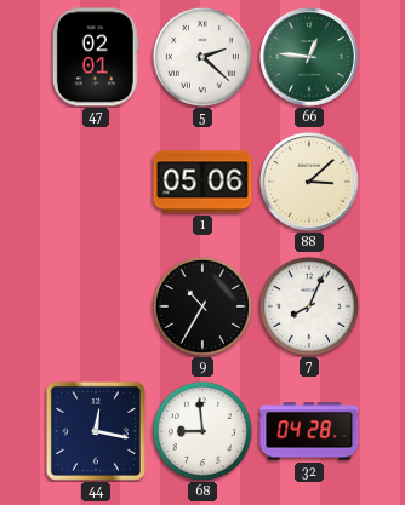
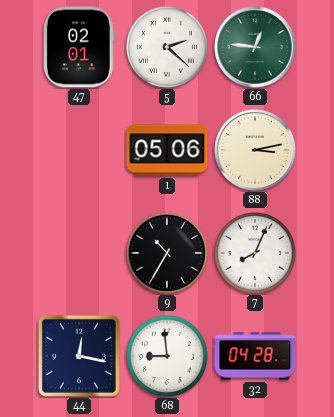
88: 3:08 -> 3:13
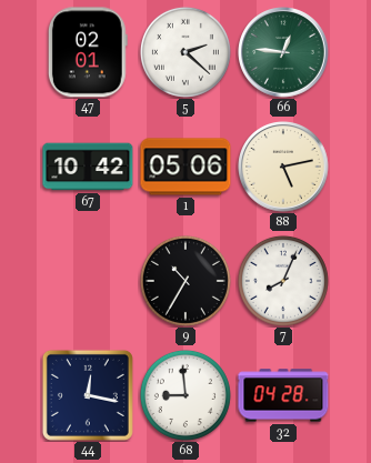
67: none -> 10:42
88: 3:13 -> 5:13
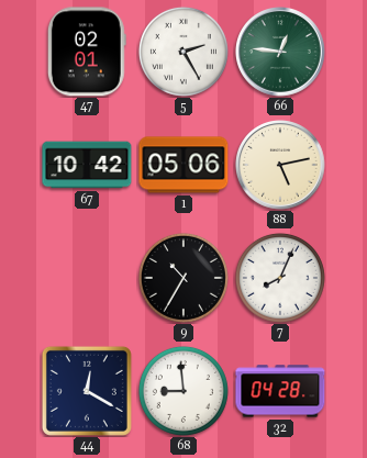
5: 2:22 -> 2:25
44: 12:17 -> 12:20
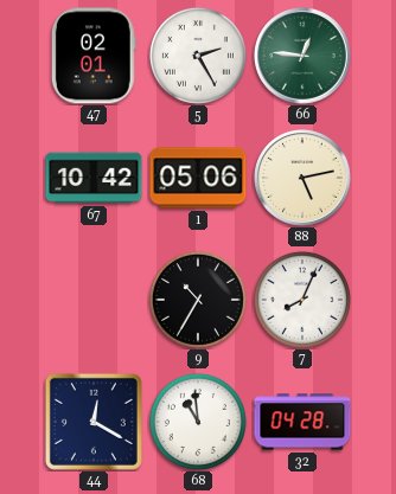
68: 8:59 -> 10:59
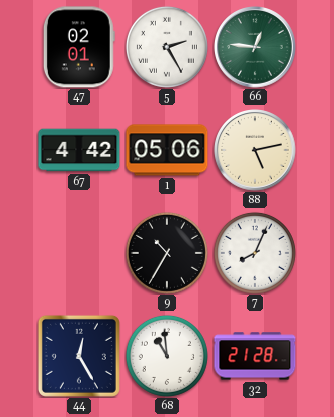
67: 10:42 -> 4:42
44: 12:20 -> 12:25
32: 04:28 -> 21:28
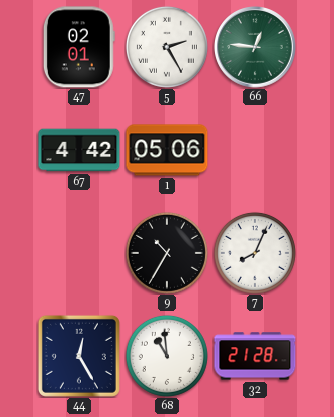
88: 5:13 -> none
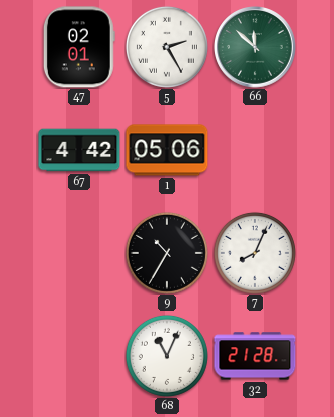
66: 12:46 -> 11:52
44: 12:25 -> none
68: 10:59 -> 11:04
